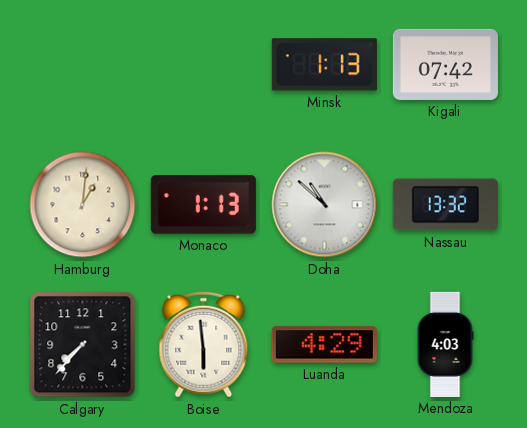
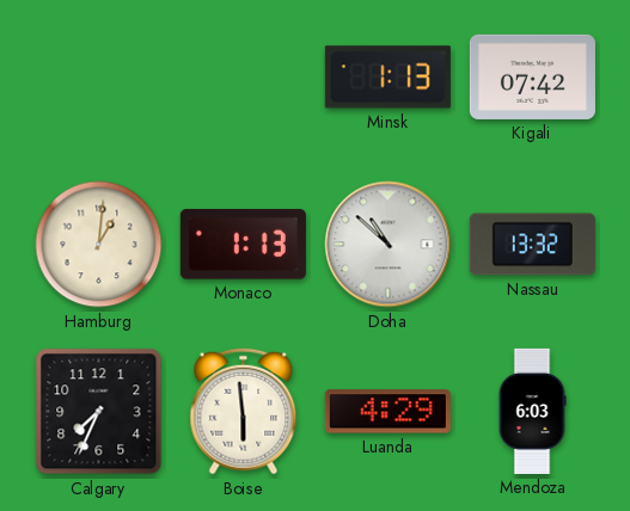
Calgary: 7:37 -> 7:34
Mendoza: 4:03 -> 6:03
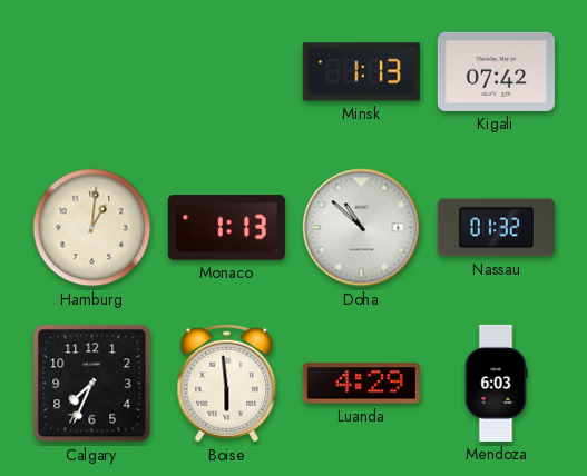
Nassau: 13:32 -> 01:32
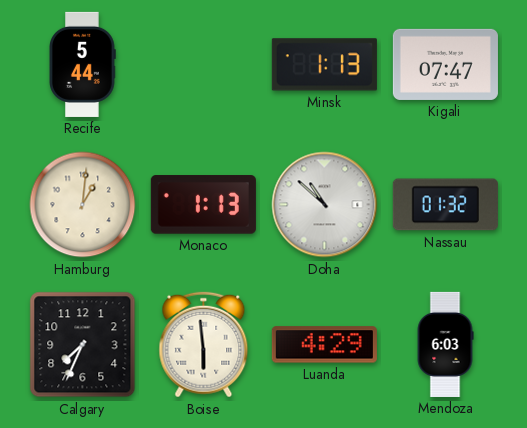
Recife: none -> 5:44
Kigali: 07:42 -> 07:47
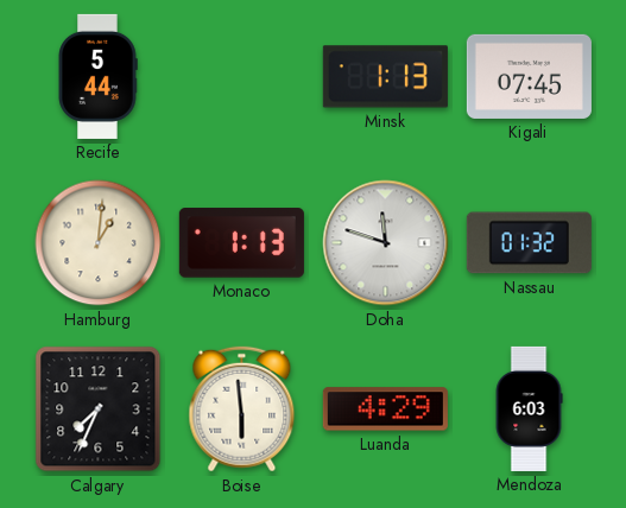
Kigali: 07:47 -> 07:45
Doha: 10:52 -> 11:48
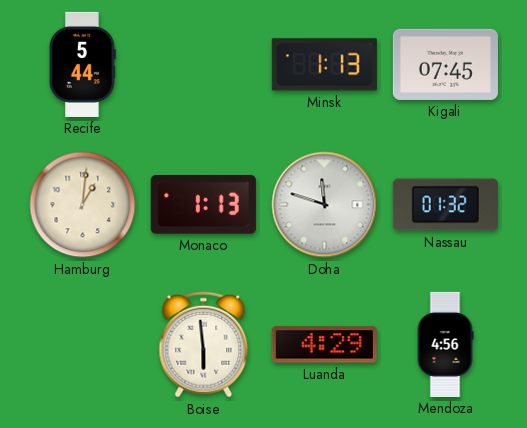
Calgary: 7:34 -> none
Mendoza: 6:03 -> 4:56
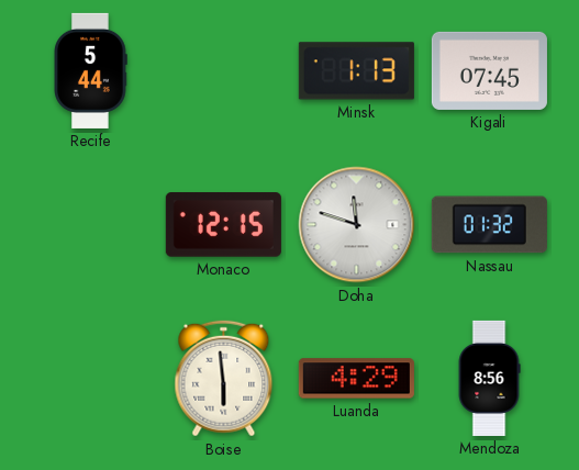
Hamburg: 1:01 -> none
Monaco: 1:13 -> 12:15
Mendoza: 4:56 -> 8:56
